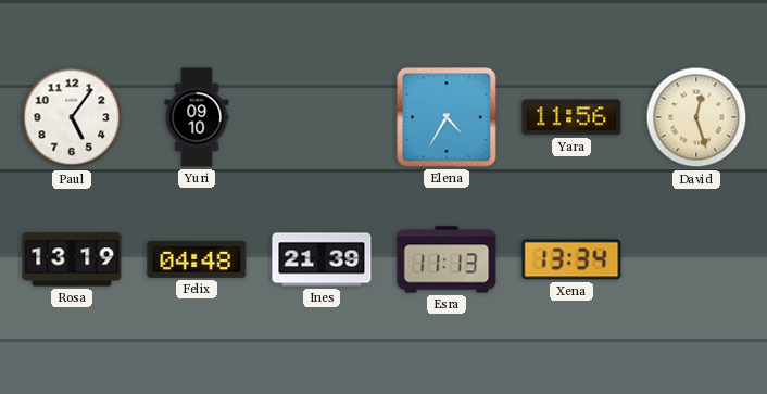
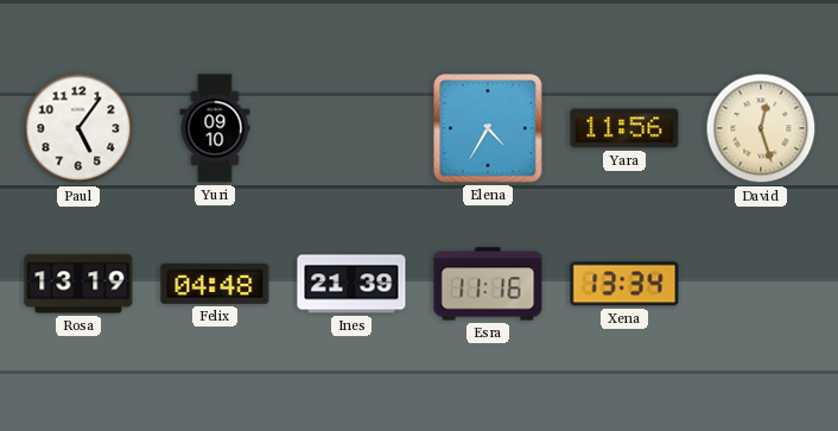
Esra: 11:13 -> 11:16
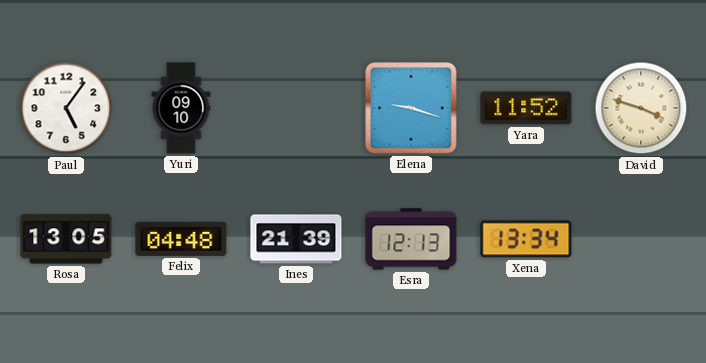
Elena: 4:35 -> 9:18
Yara: 11:56 -> 11:52
David: 12:27 -> 3:48
Rosa: 13:19 -> 13:05
Esra: 11:16 -> 12:13
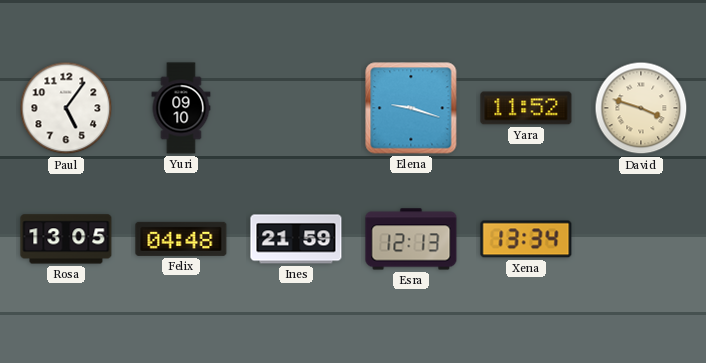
Ines: 21:39 -> 21:59
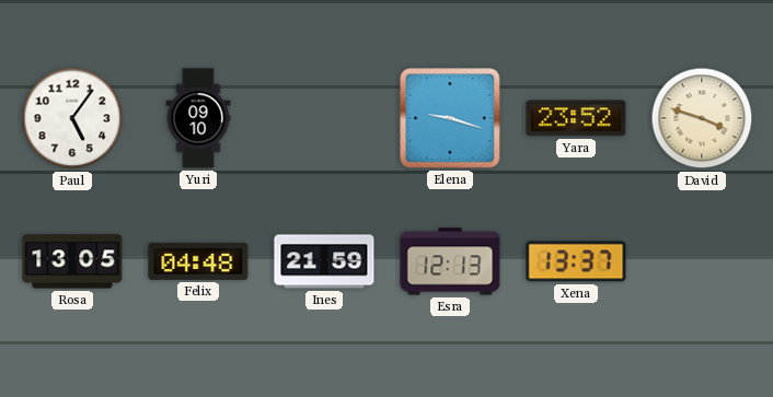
Yara: 11:52 -> 23:52
Xena: 13:34 -> 13:37
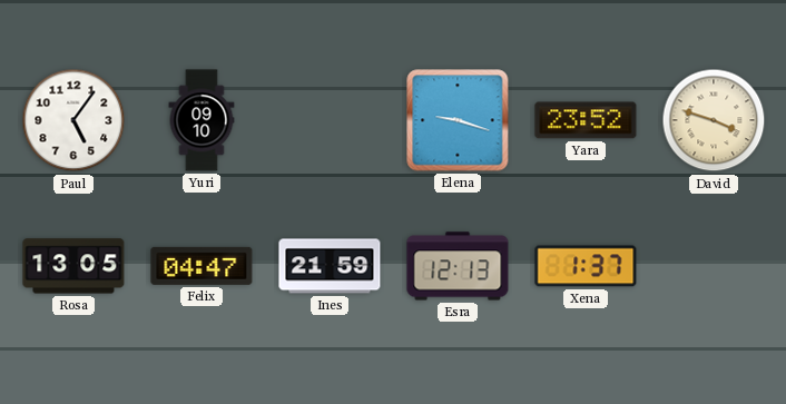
Felix: 04:48 -> 04:47
Xena: 13:37 -> 1:37
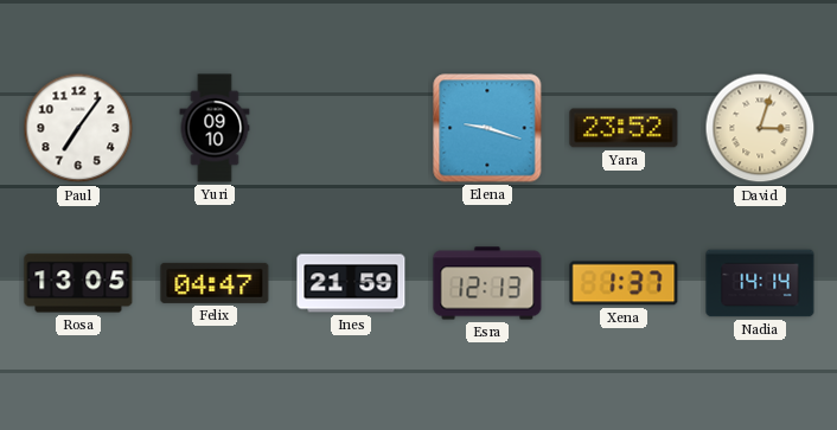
Paul: 5:06 -> 7:06
David: 3:48 -> 3:03
Nadia: none -> 14:14
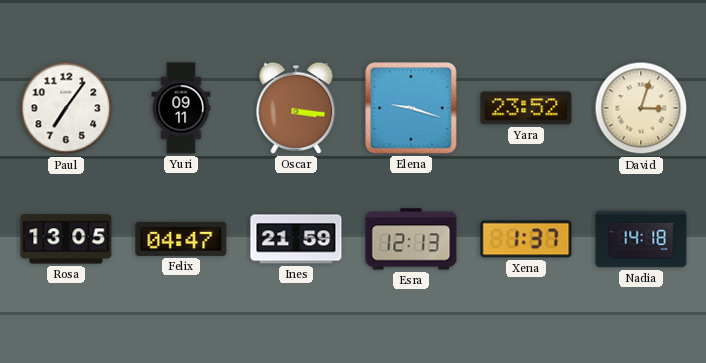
Yuri: 09:10 -> 09:11
Oscar: none -> 3:16
Nadia: 14:14 -> 14:18
